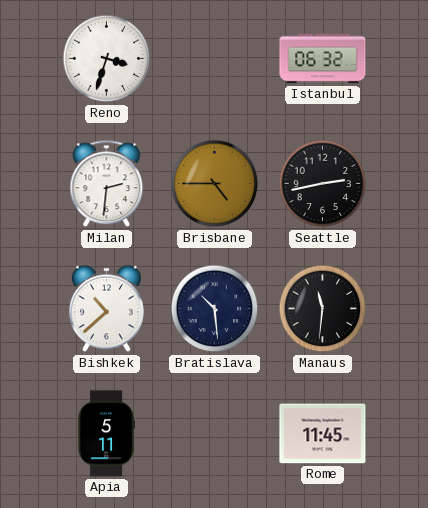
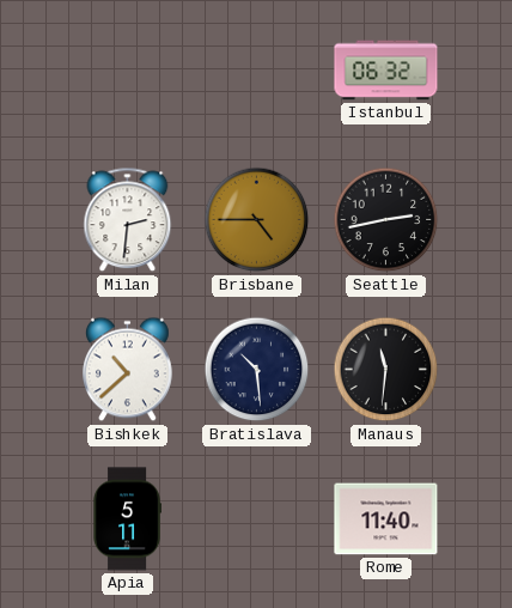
Reno: 3:33 -> none
Rome: 11:45 -> 11:40
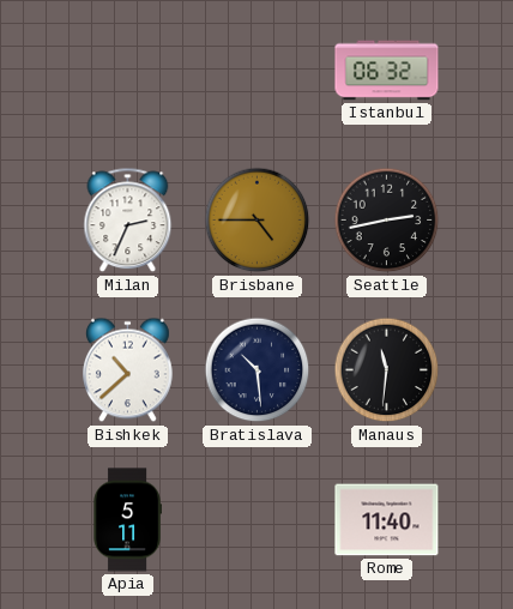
Milan: 2:31 -> 2:34
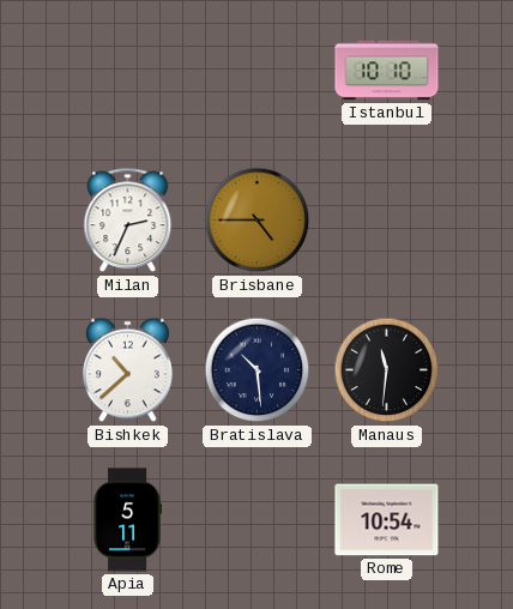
Istanbul: 06:32 -> 10:10
Seattle: 2:43 -> none
Rome: 11:40 -> 10:54
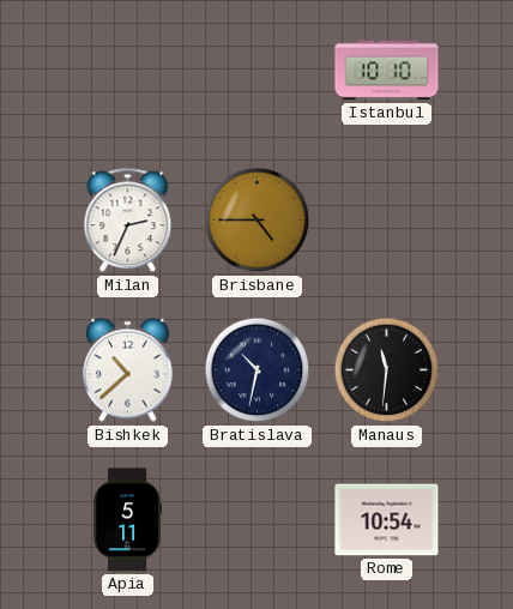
Bratislava: 10:29 -> 10:32
